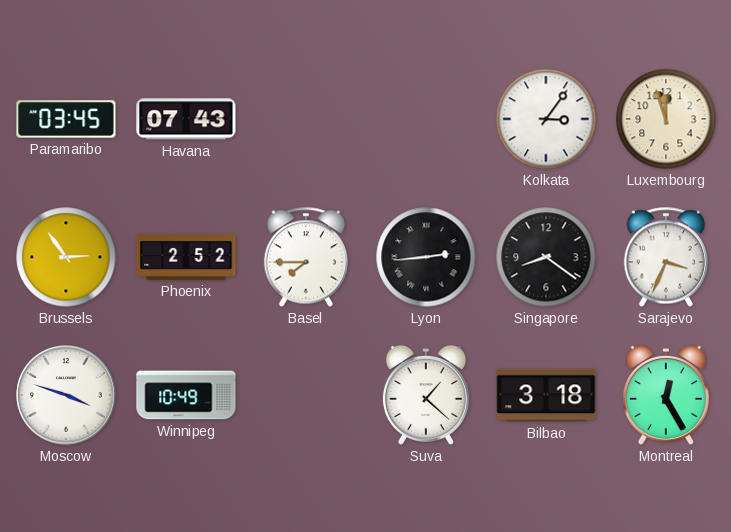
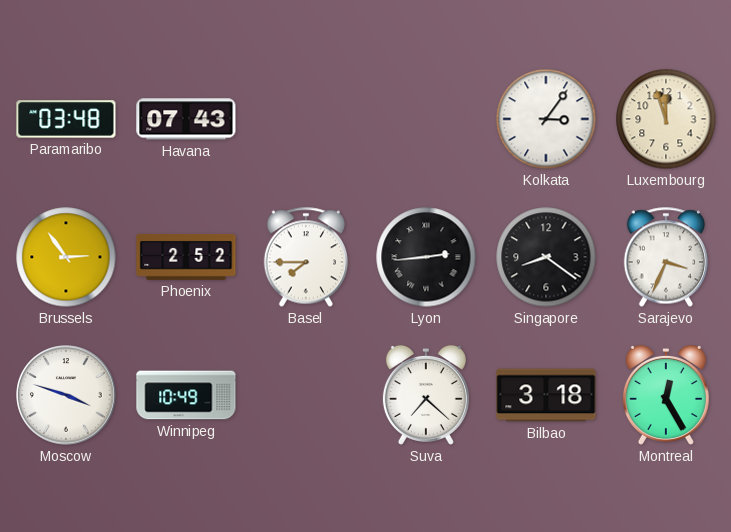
Paramaribo: 03:45 -> 03:48
Suva: 1:22 -> 7:22
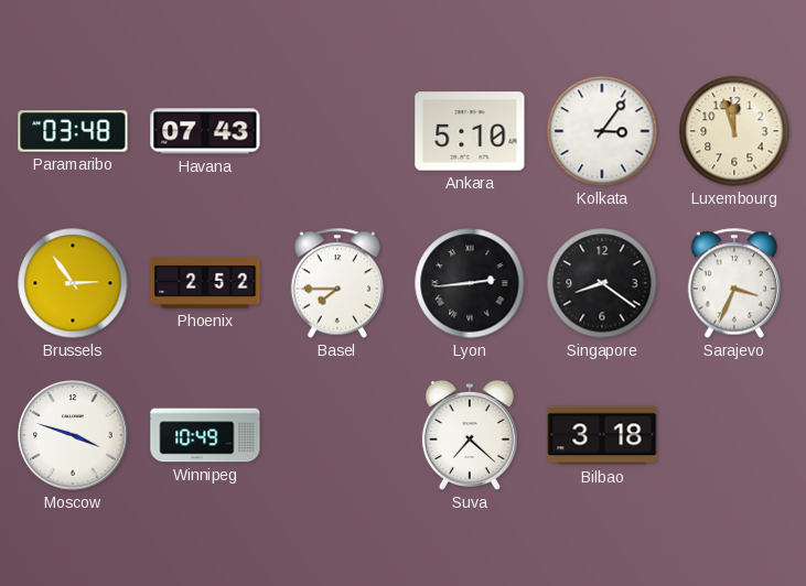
Ankara: none -> 5:10
Montreal: 12:25 -> none
